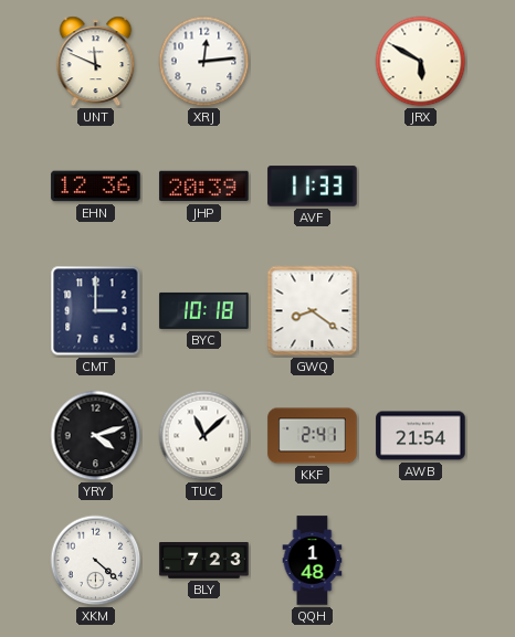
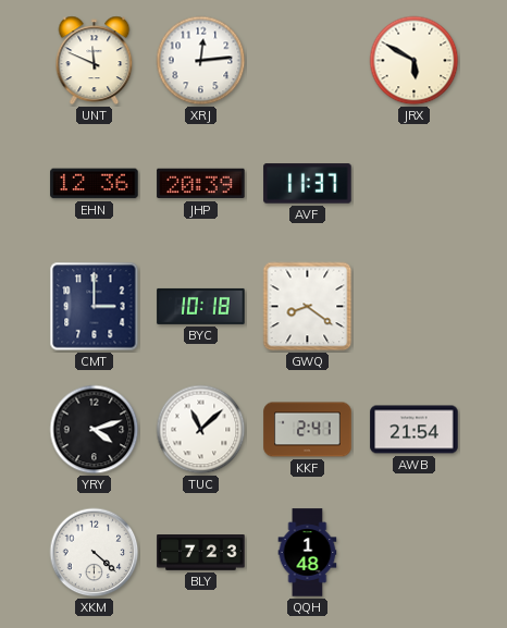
AVF: 11:33 -> 11:37
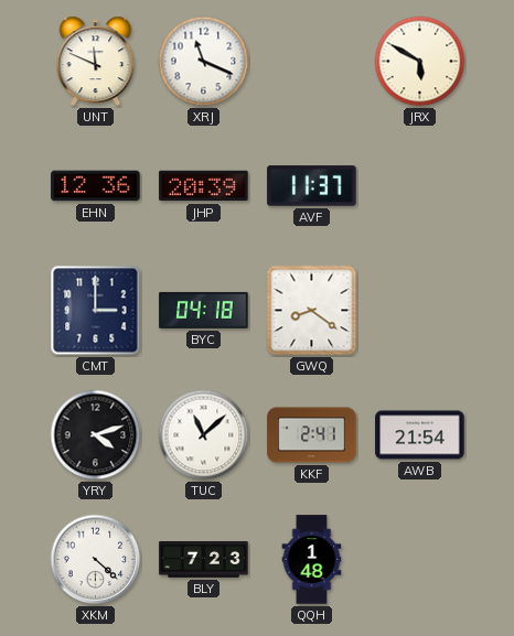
XRJ: 12:14 -> 11:19
BYC: 10:18 -> 04:18
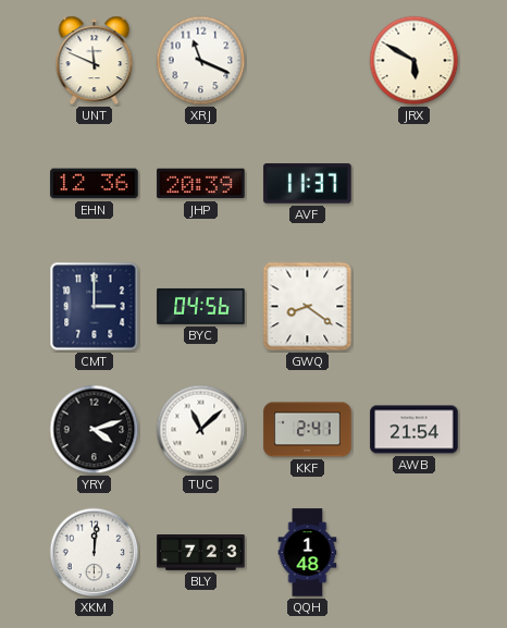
BYC: 04:18 -> 04:56
XKM: 4:22 -> 12:01
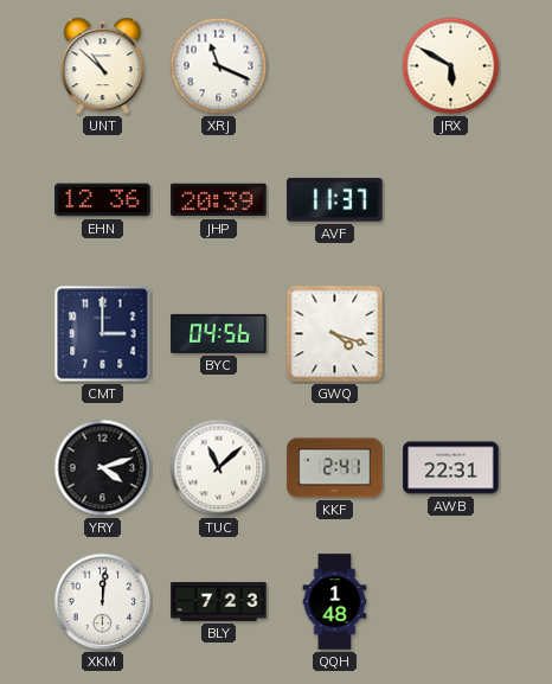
UNT: 11:49 -> 10:52
GWQ: 8:21 -> 4:18
AWB: 21:54 -> 22:31
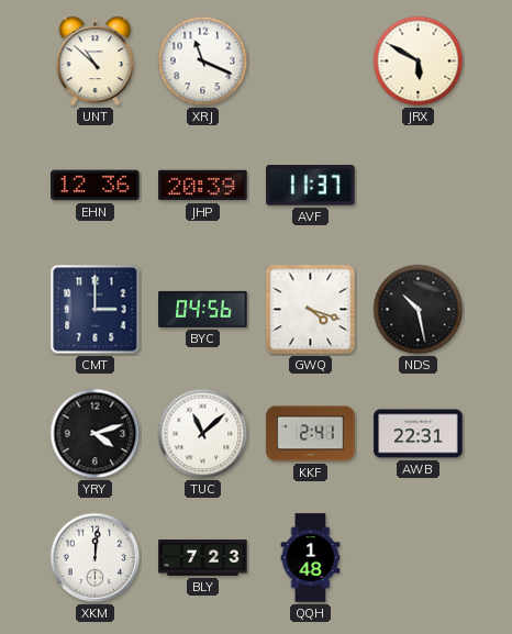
NDS: none -> 10:28
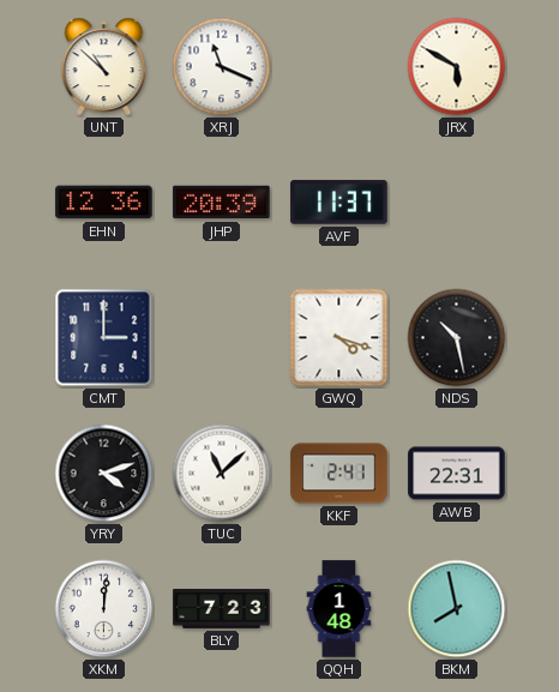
BYC: 04:56 -> none
BKM: none -> 7:58
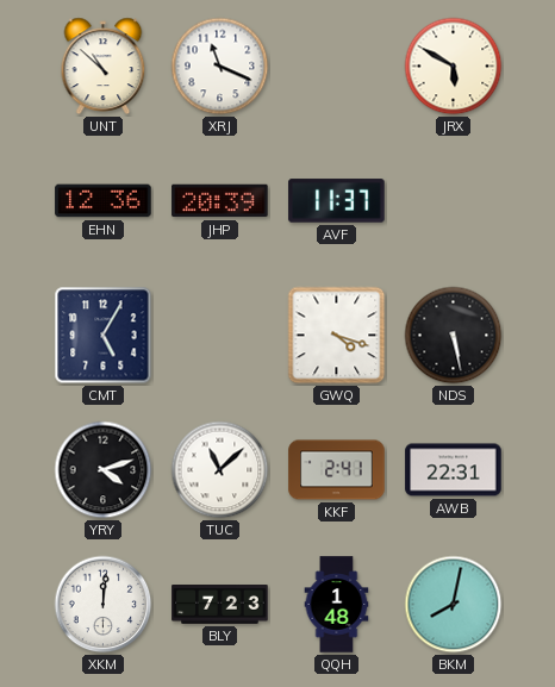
CMT: 3:00 -> 5:05
NDS: 10:28 -> 5:28
BKM: 7:58 -> 8:02
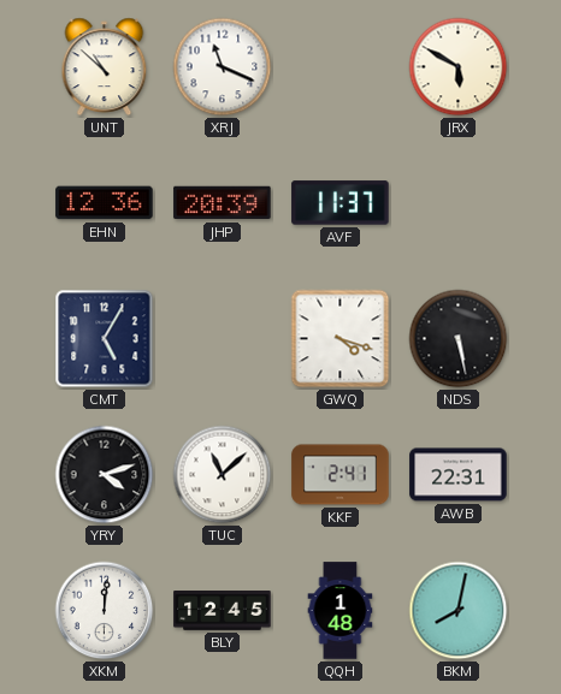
BLY: 7:23 -> 12:45
